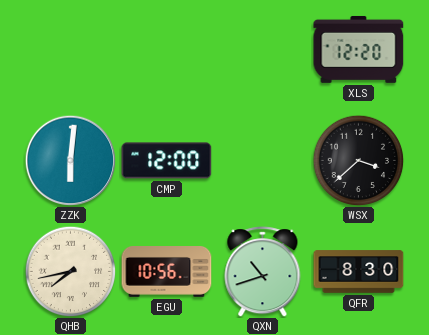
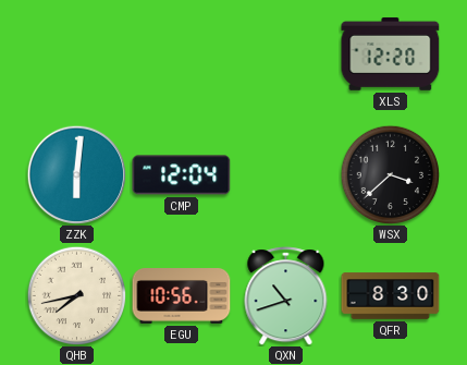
CMP: 12:00 -> 12:04
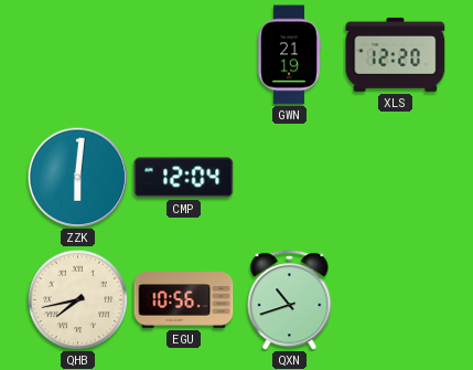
GWN: none -> 21:19
WSX: 3:38 -> none
QFR: 8:30 -> none
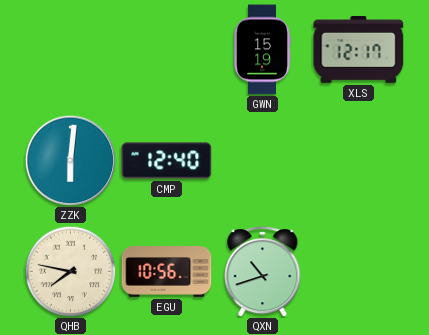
GWN: 21:19 -> 15:19
XLS: 12:20 -> 12:17
CMP: 12:04 -> 12:40
QHB: 7:43 -> 7:47
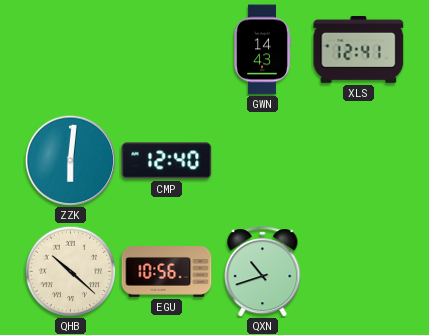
GWN: 15:19 -> 14:43
XLS: 12:17 -> 12:41
QHB: 7:47 -> 10:22
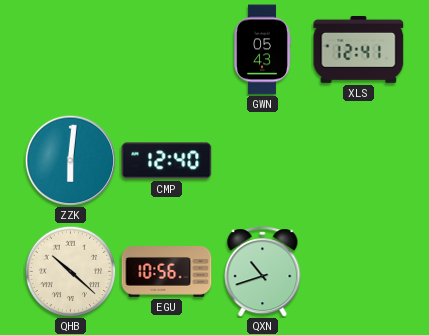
GWN: 14:43 -> 05:43
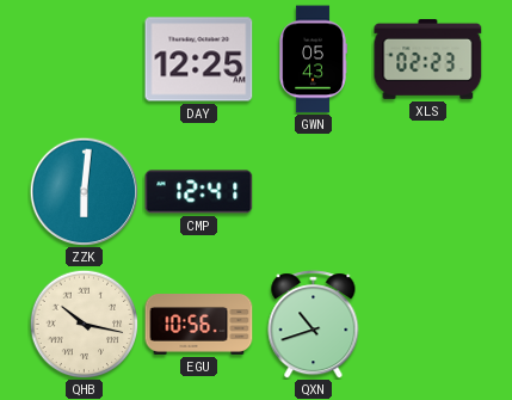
DAY: none -> 12:25
XLS: 12:41 -> 02:23
CMP: 12:40 -> 12:41
QHB: 10:22 -> 10:17
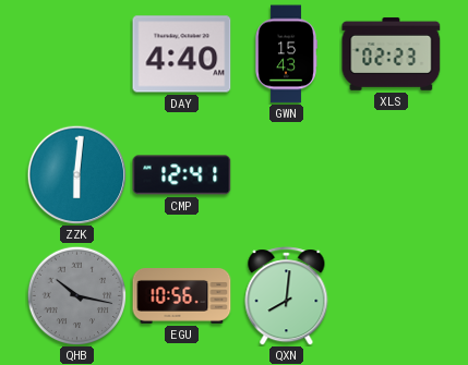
DAY: 12:25 -> 4:40
GWN: 05:43 -> 15:43
QHB dial: cream -> grey
QXN: 10:42 -> 8:01
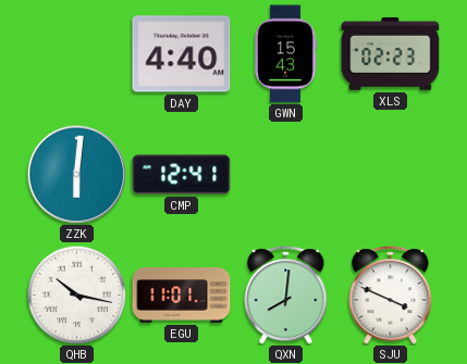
QHB dial: grey -> white
EGU: 10:56 -> 11:01
SJU: none -> 3:49
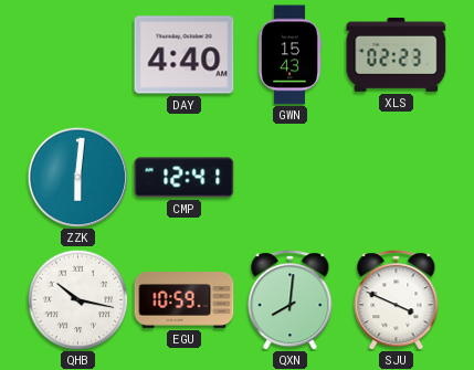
EGU: 11:01 -> 10:59
